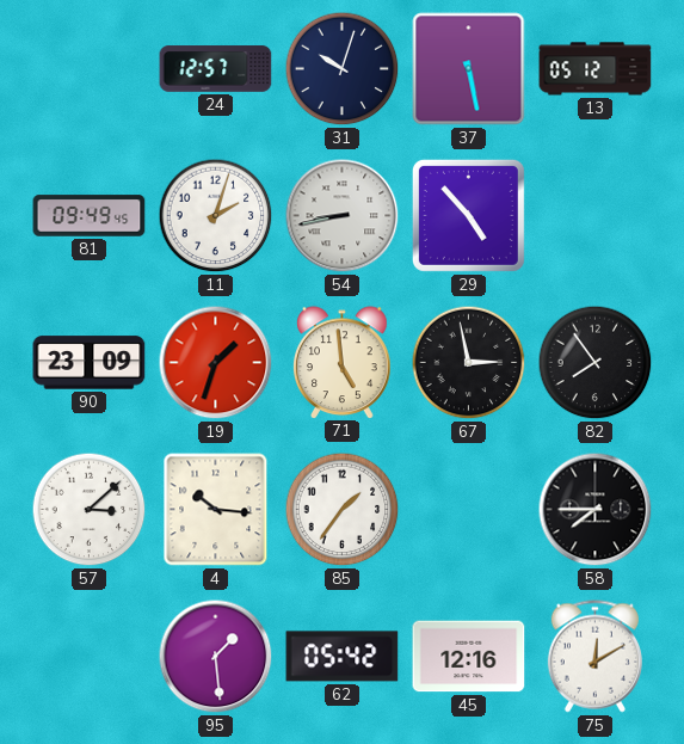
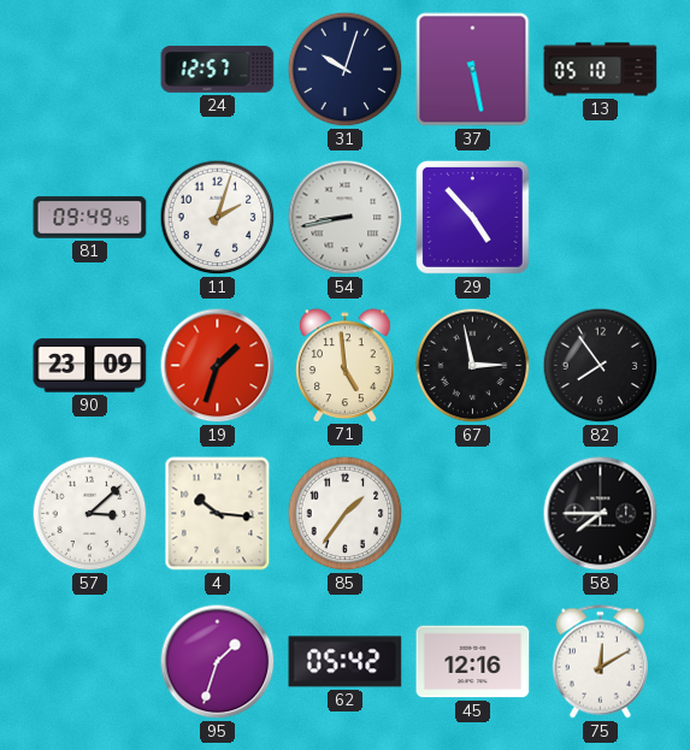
13: 05:12 -> 05:10
95: 1:29 -> 1:33
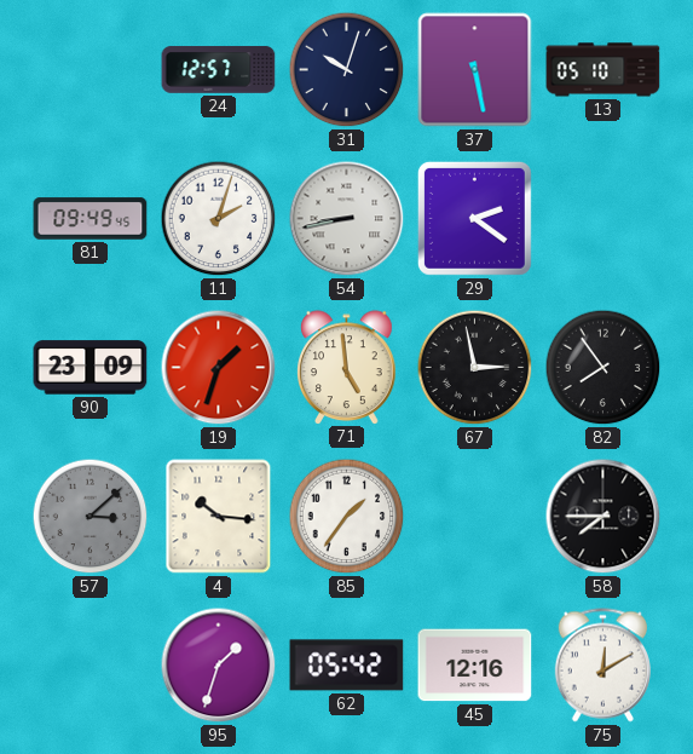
29: 4:53 -> 2:21
57 dial: white -> grey
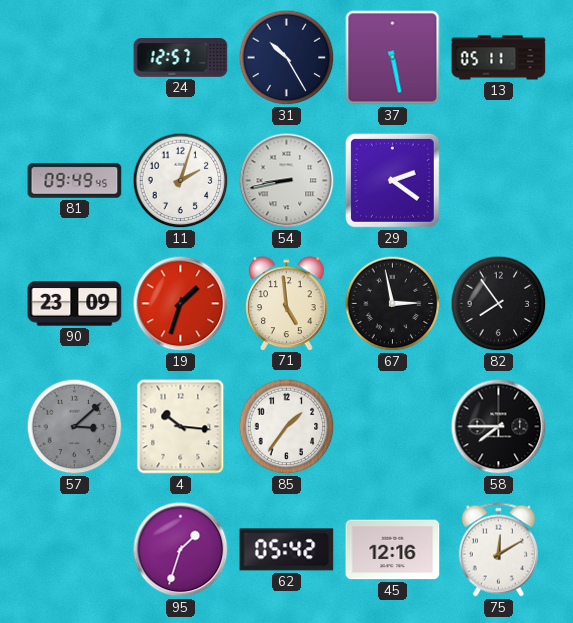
31: 10:03 -> 10:25
13: 05:10 -> 05:11
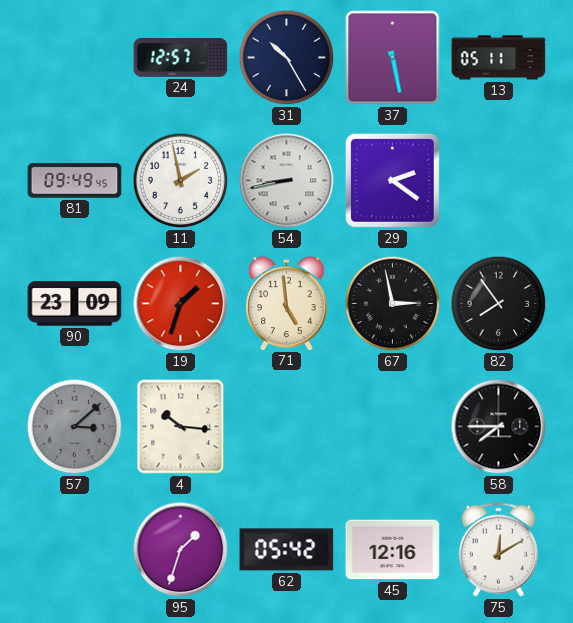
11: 2:03 -> 1:58
85: 1:36 -> none
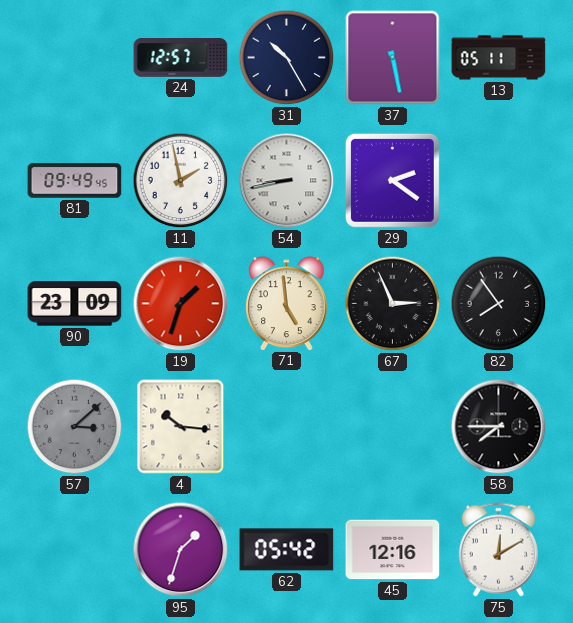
67: 2:58 -> 2:56
